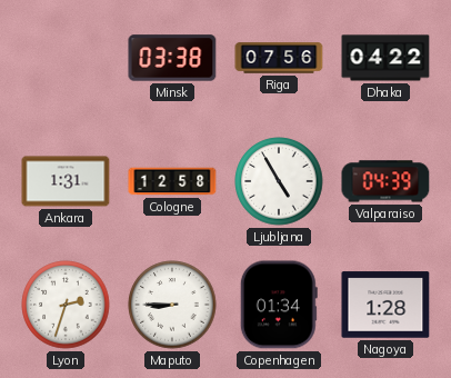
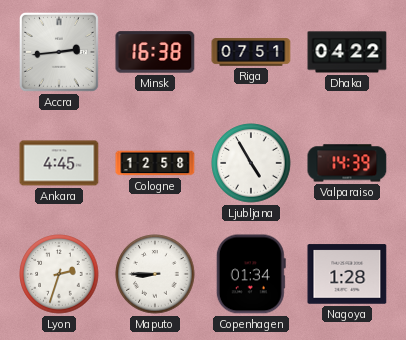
Accra: none -> 2:44
Minsk: 03:38 -> 16:38
Riga: 07:56 -> 07:51
Ankara: 1:31 -> 4:45
Valparaiso: 04:39 -> 14:39
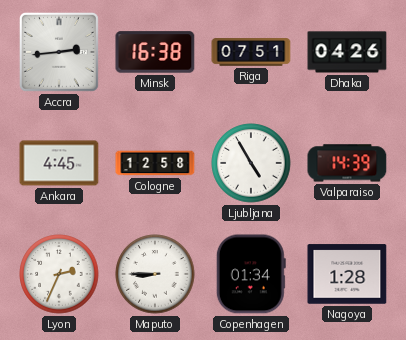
Dhaka: 04:22 -> 04:26
Lyon: 2:33 -> 2:34
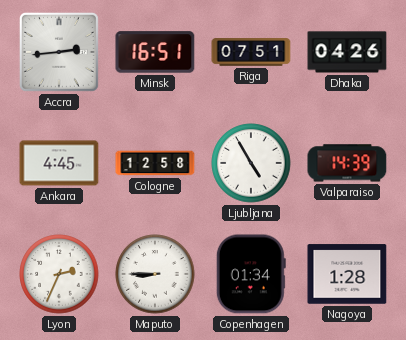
Minsk: 16:38 -> 16:51
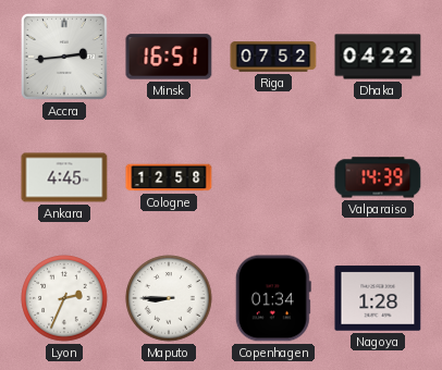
Riga: 07:51 -> 07:52
Dhaka: 04:26 -> 04:22
Ljubljana: 4:55 -> none
